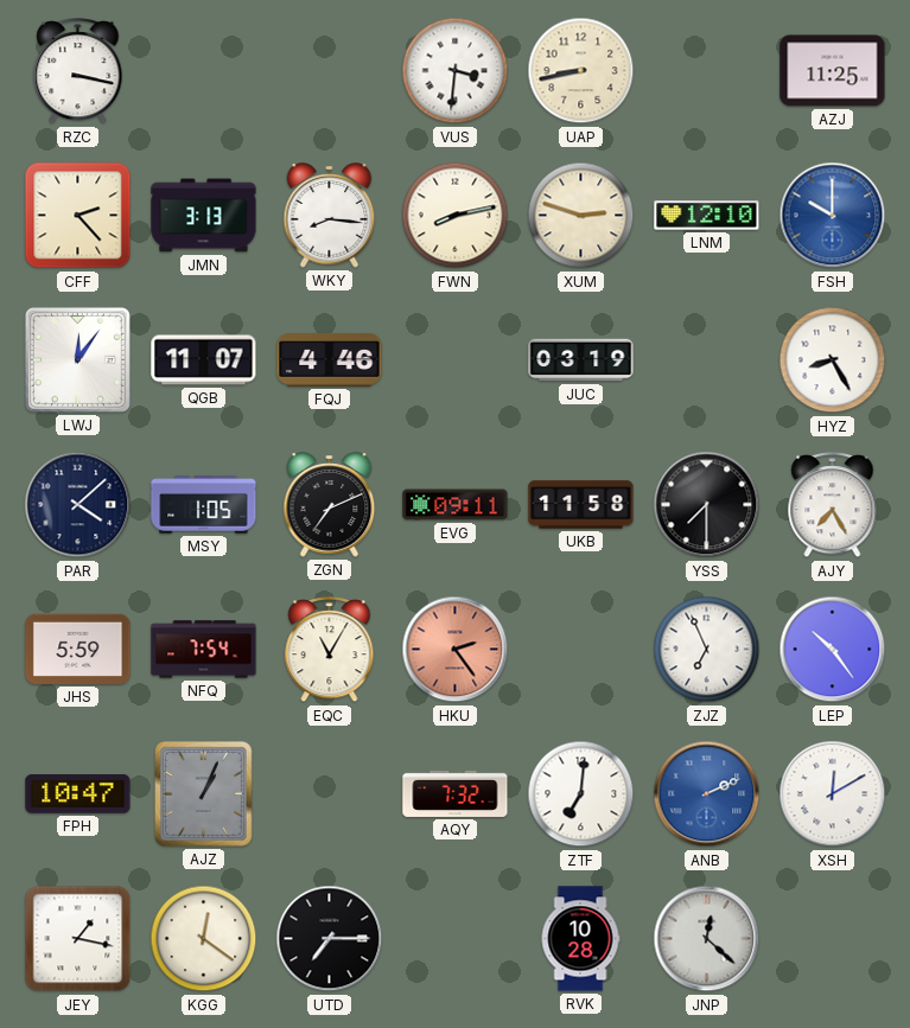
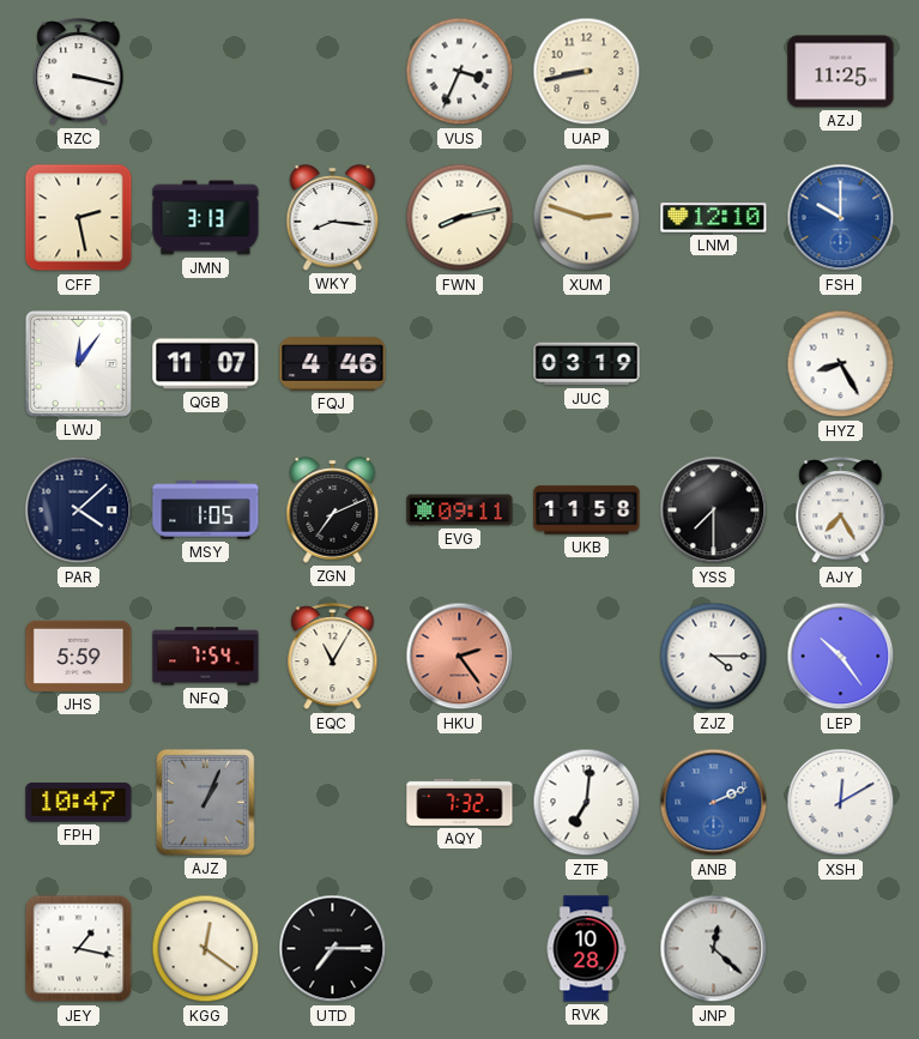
VUS: 3:31 -> 3:34
CFF: 2:23 -> 2:28
ZJZ: 6:56 -> 4:15
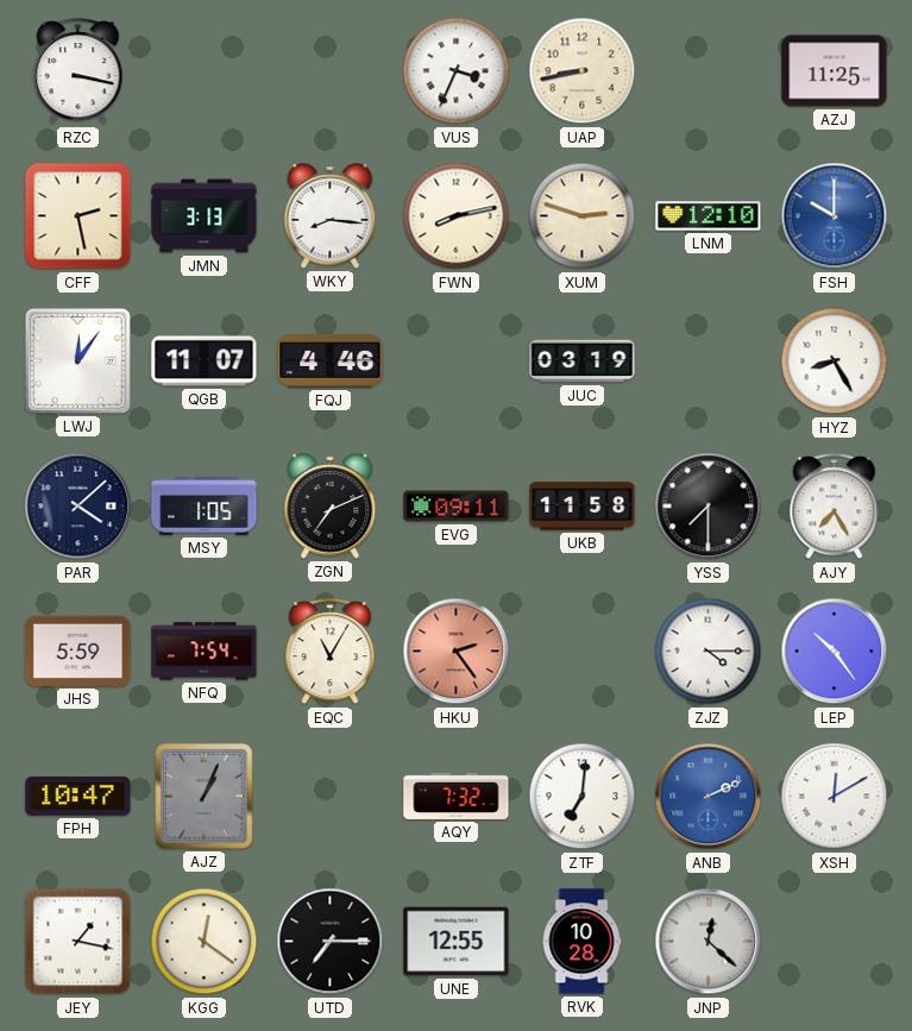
UNE: none -> 12:55
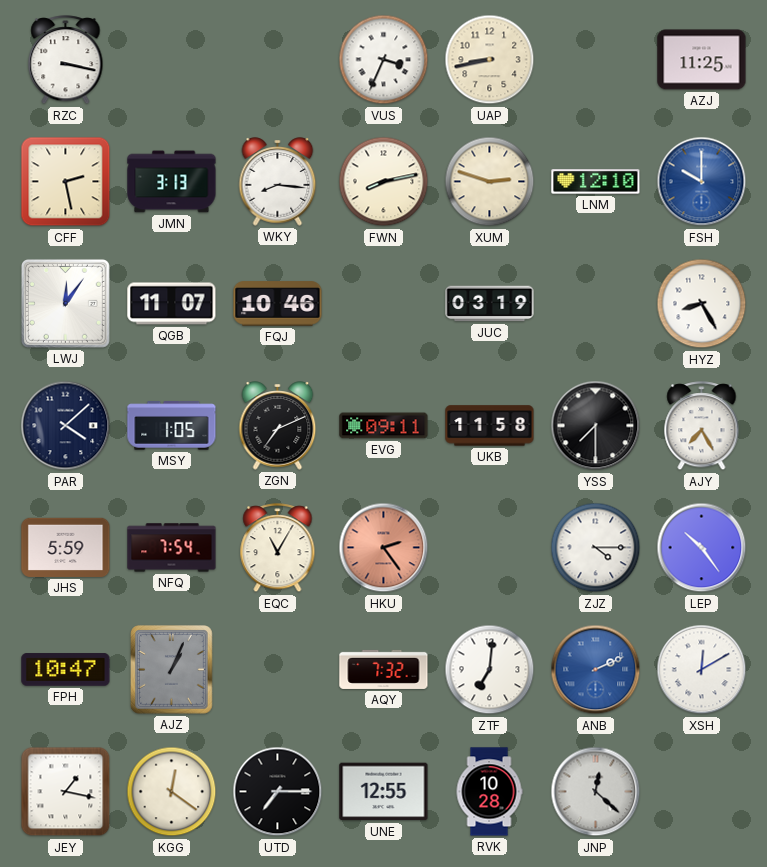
FQJ: 4:46 -> 10:46
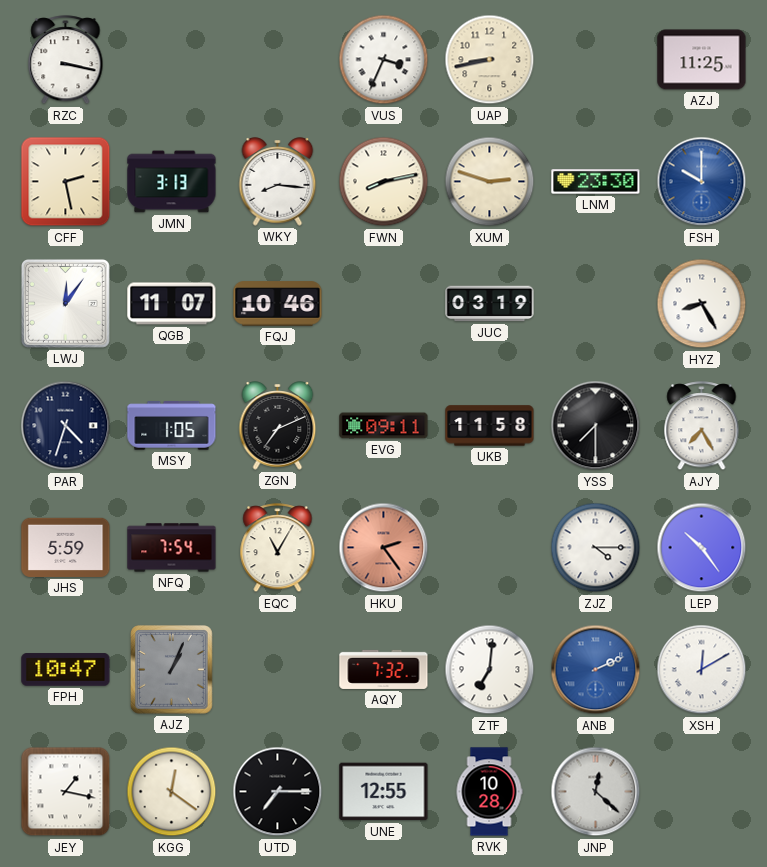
LNM: 12:10 -> 23:30
PAR: 4:08 -> 4:33
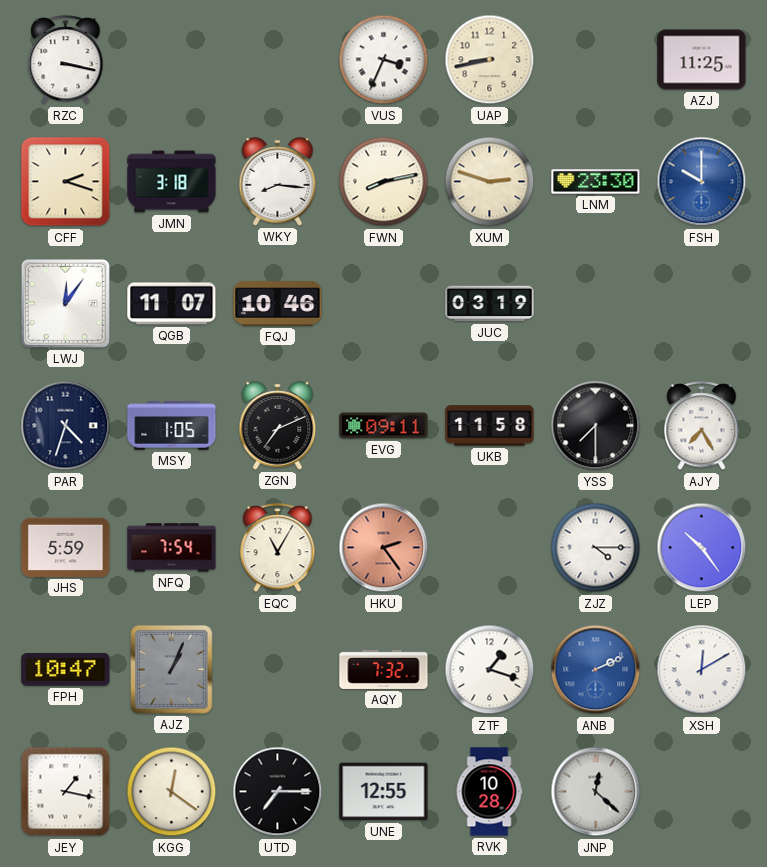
CFF: 2:28 -> 2:18
JMN: 3:13 -> 3:18
HYZ: 8:25 -> none
ZTF: 7:01 -> 1:18
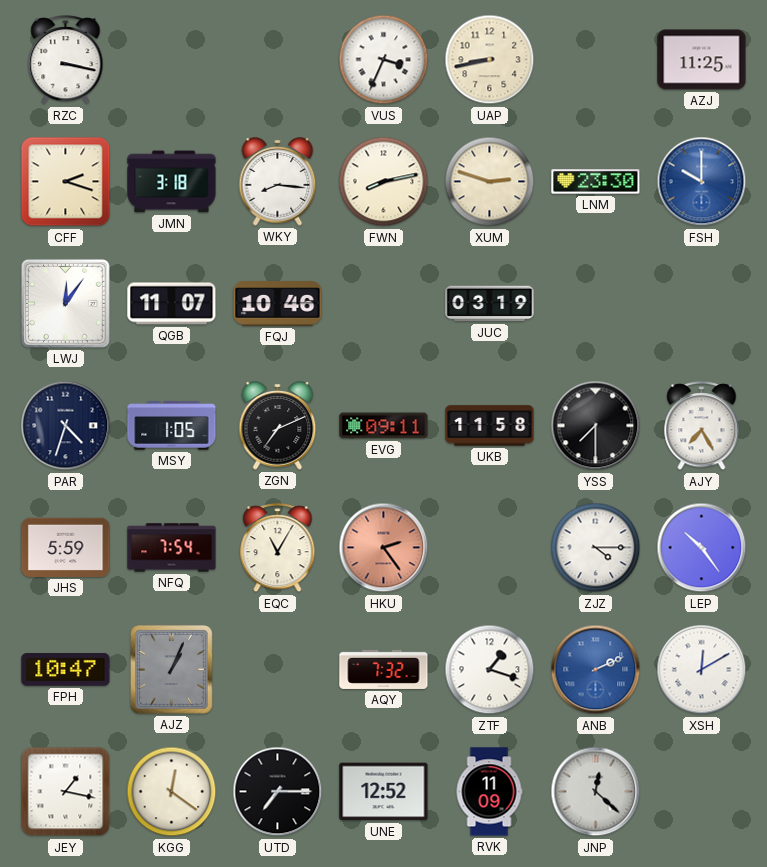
UNE: 12:55 -> 12:52
RVK: 10:28 -> 11:09
